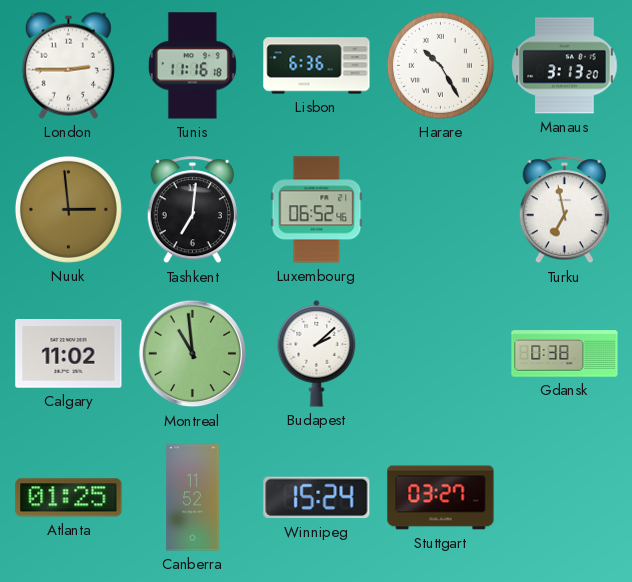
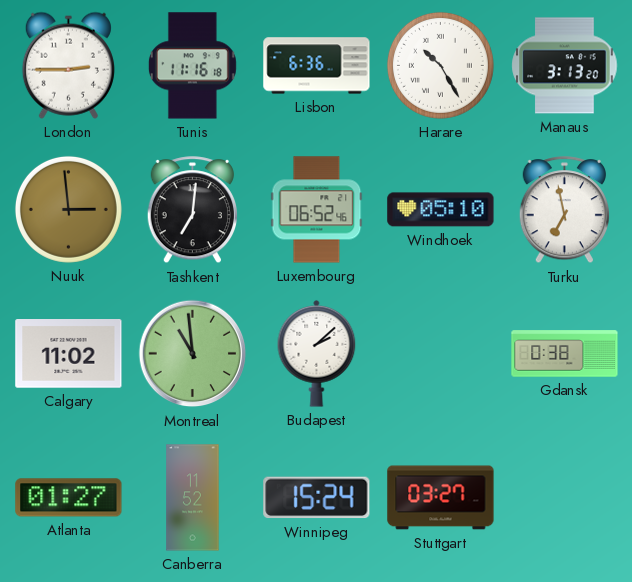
Windhoek: none -> 05:10
Atlanta: 01:25 -> 01:27
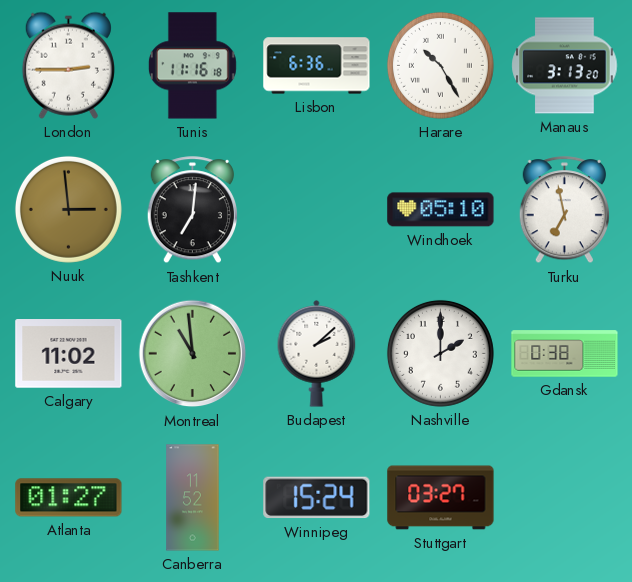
Luxembourg: 06:52 -> none
Nashville: none -> 2:00
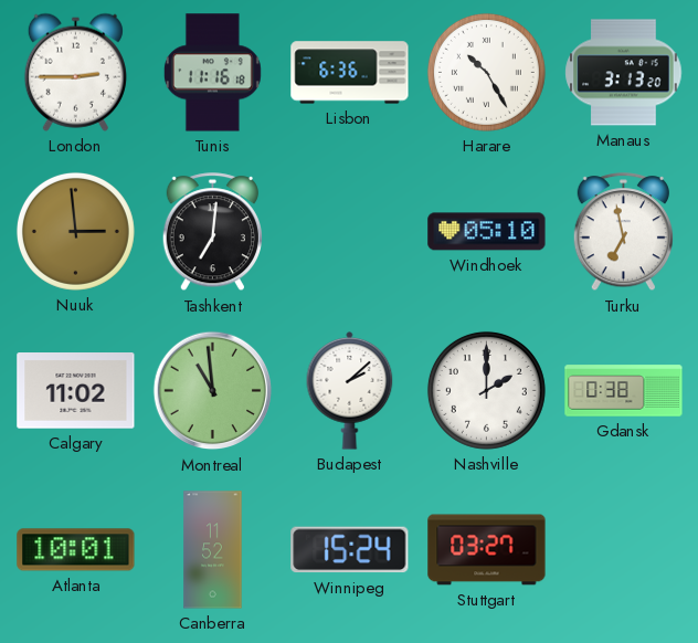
Atlanta: 01:27 -> 10:01
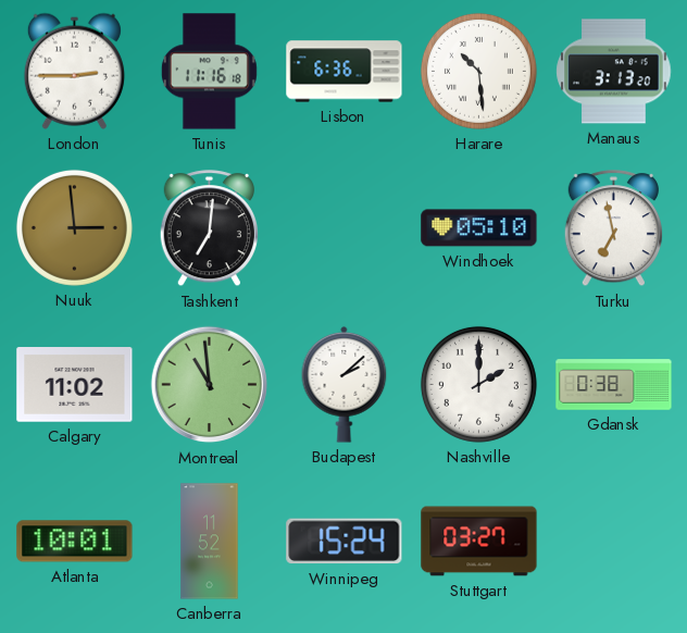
Harare: 10:25 -> 10:29
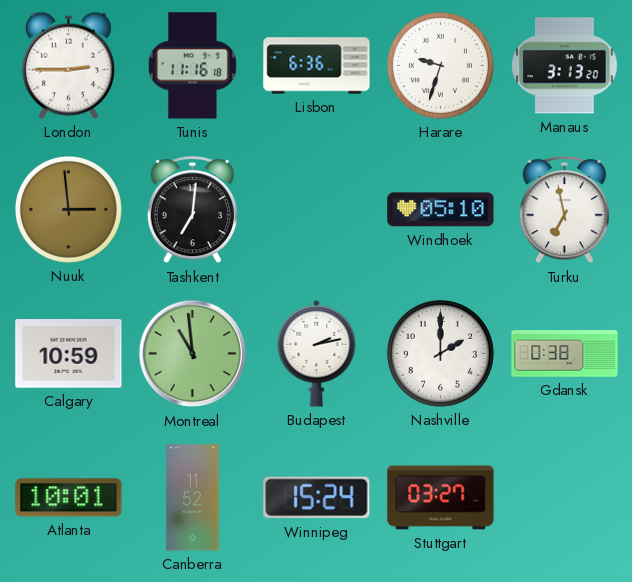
Harare: 10:29 -> 9:33
Calgary: 11:02 -> 10:59
Budapest: 2:08 -> 2:13
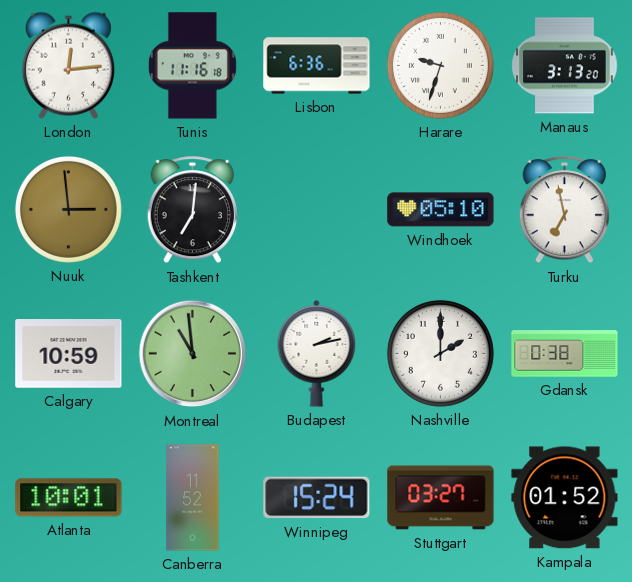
London: 2:45 -> 12:14
Kampala: none -> 01:52
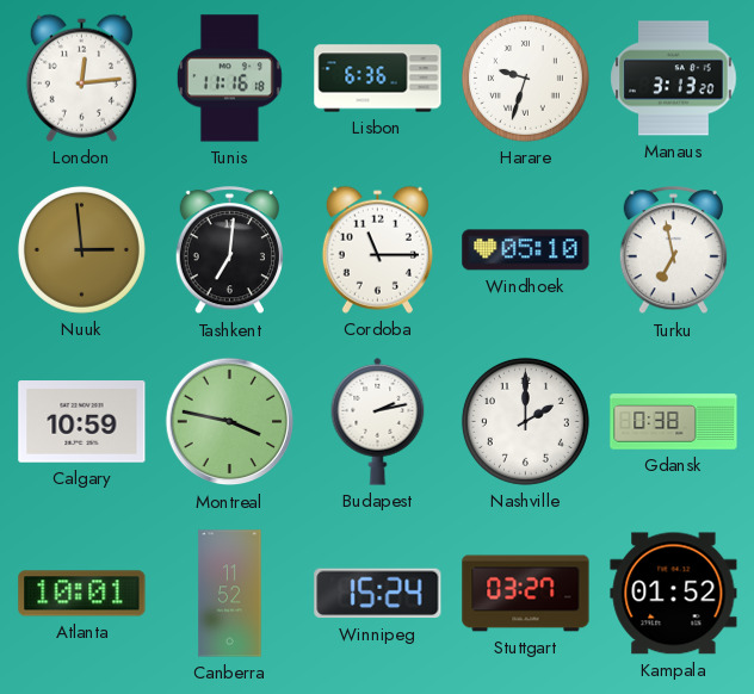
Cordoba: none -> 11:15
Montreal: 10:59 -> 3:47
